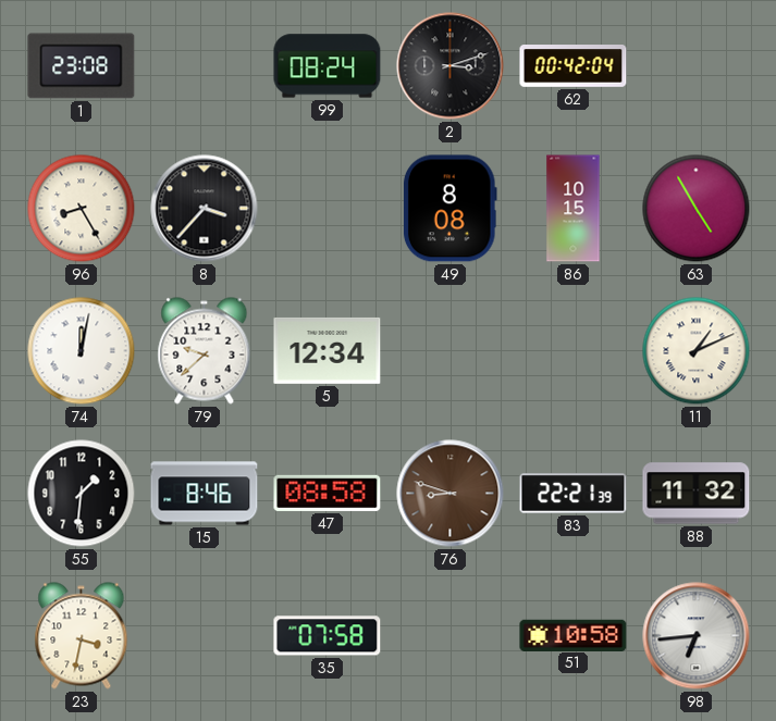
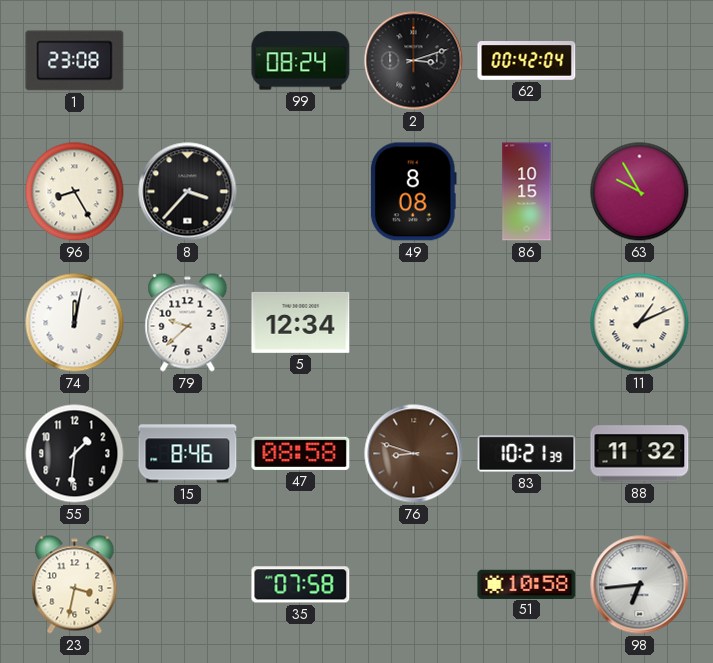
63: 4:55 -> 9:55
83: 22:21 -> 10:21
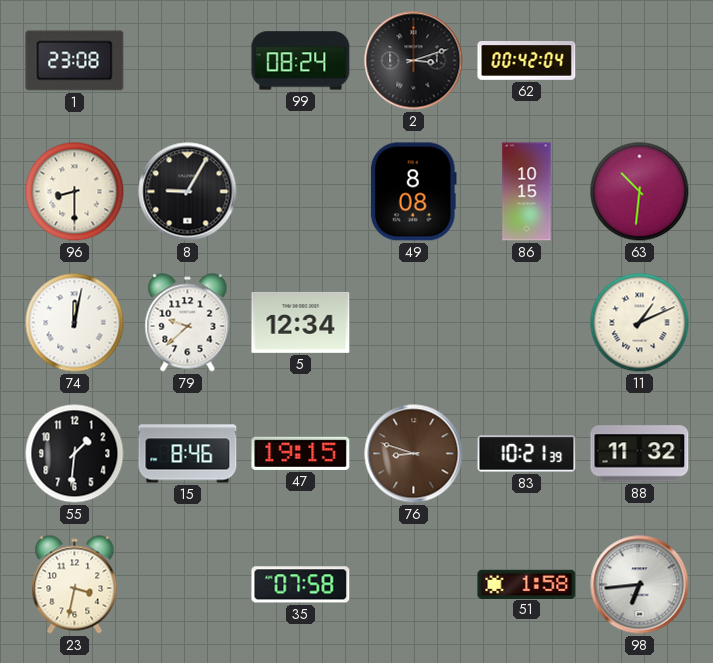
96: 8:25 -> 8:30
8: 3:37 -> 9:05
63: 9:55 -> 10:31
47: 08:58 -> 19:15
51: 10:58 -> 1:58
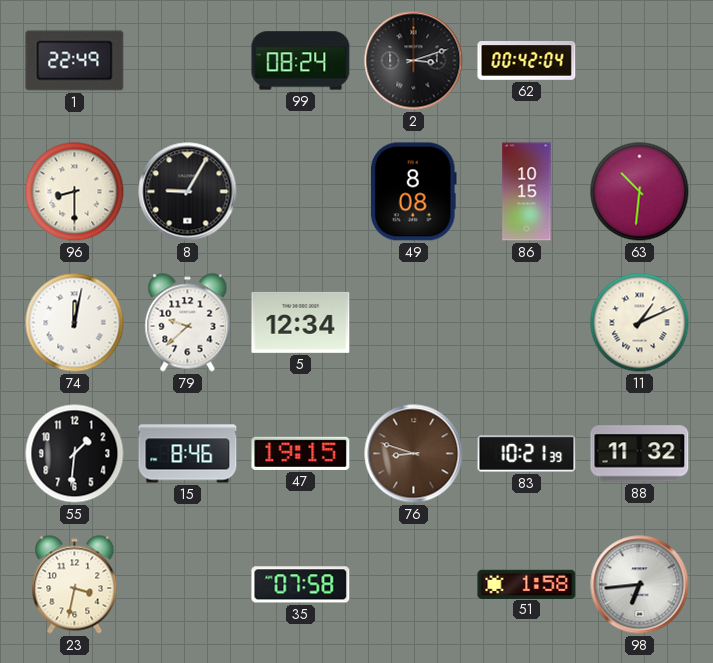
1: 23:08 -> 22:49
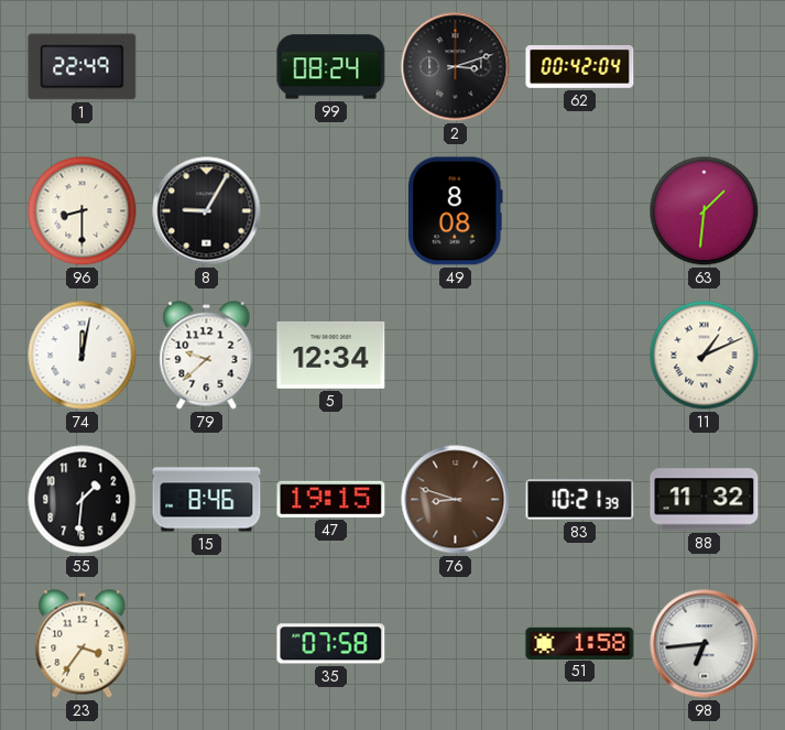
86: 10:15 -> none
63: 10:31 -> 1:31
23: 3:32 -> 3:36
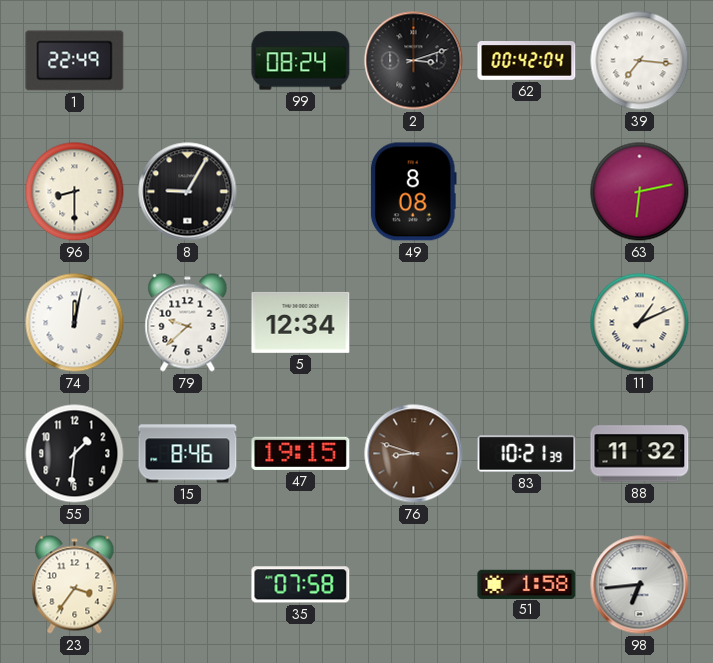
39: none -> 7:16
63: 1:31 -> 6:13
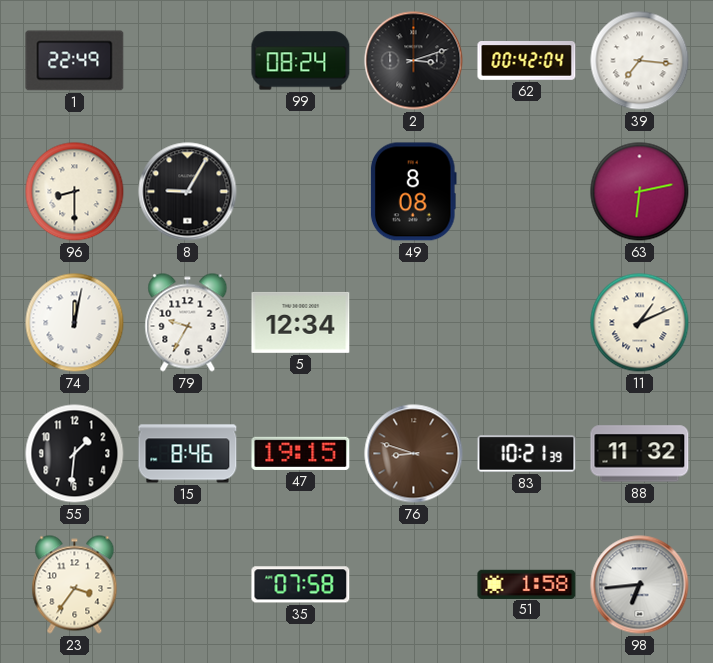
79: 9:38 -> 9:35
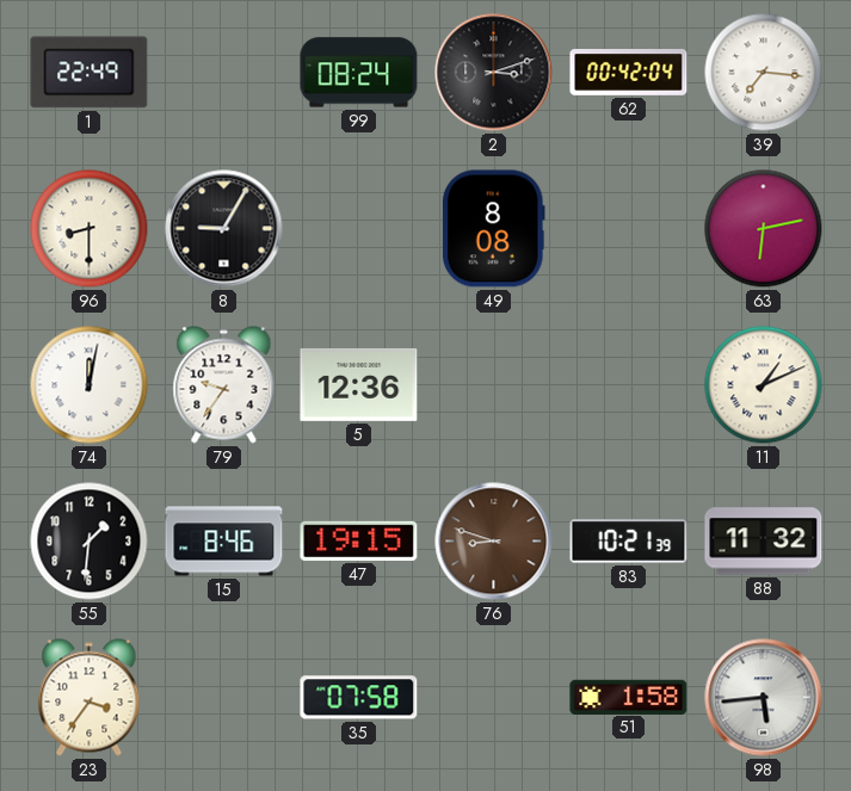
79: 9:35 -> 9:36
5: 12:34 -> 12:36
98: 6:44 -> 5:44
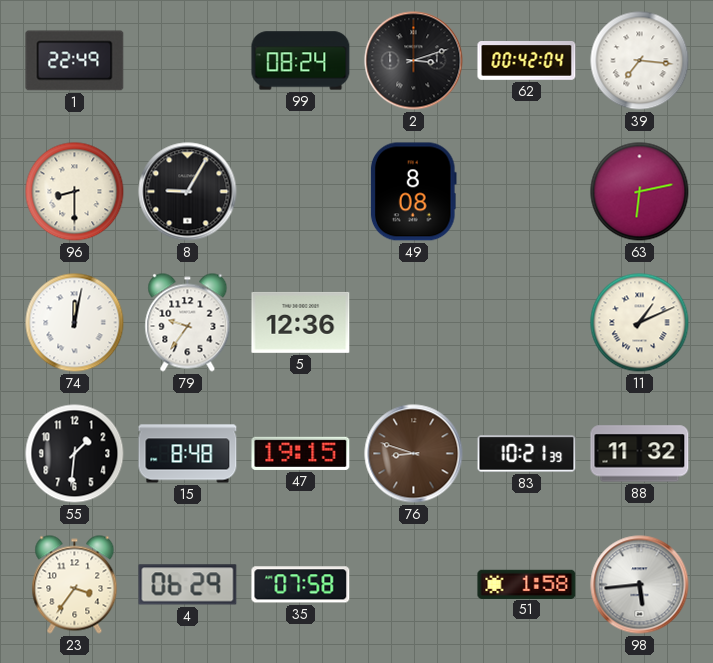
15: 8:46 -> 8:48
4: none -> 06:29
